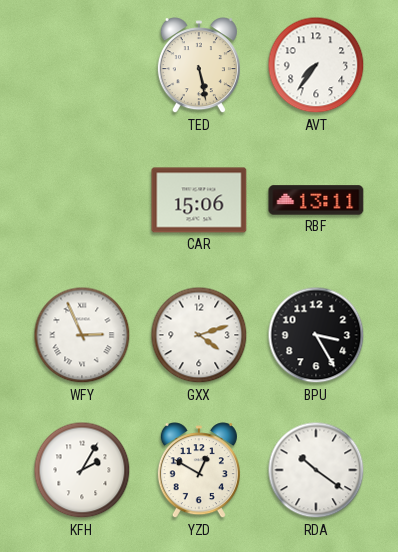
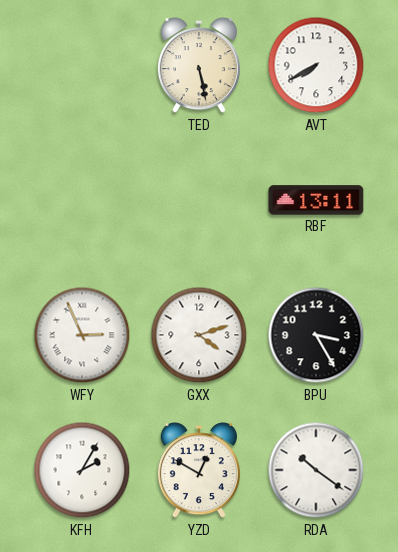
AVT: 7:36 -> 7:40
CAR: 15:06 -> none
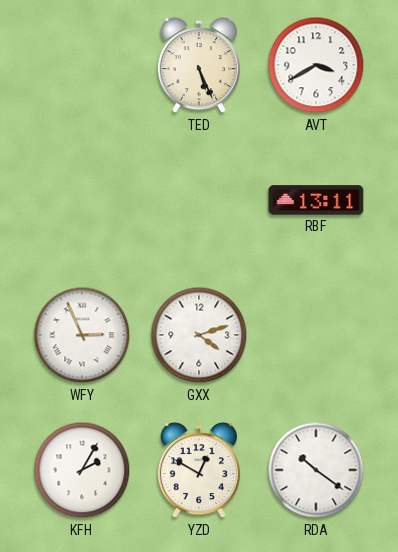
TED: 5:28 -> 5:26
AVT: 7:40 -> 3:40
BPU: 3:25 -> none
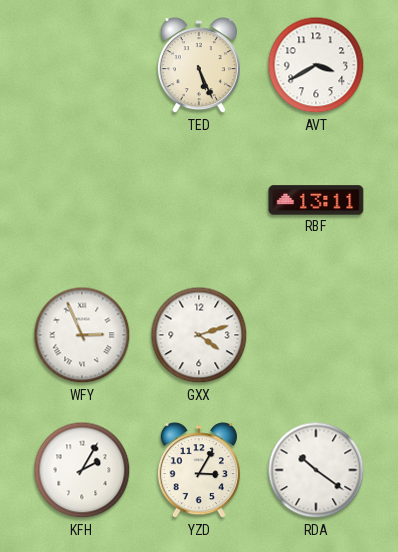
YZD: 12:50 -> 3:05
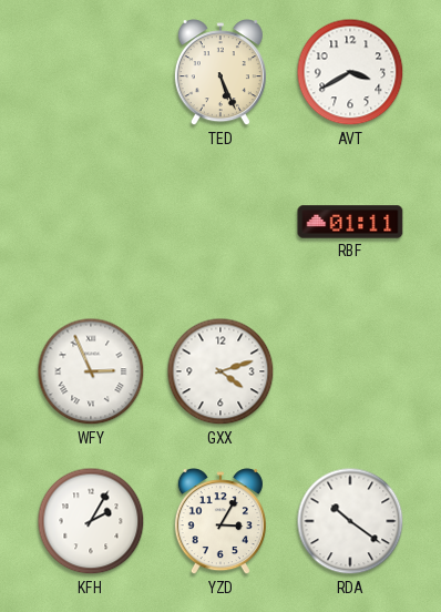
RBF: 13:11 -> 01:11
